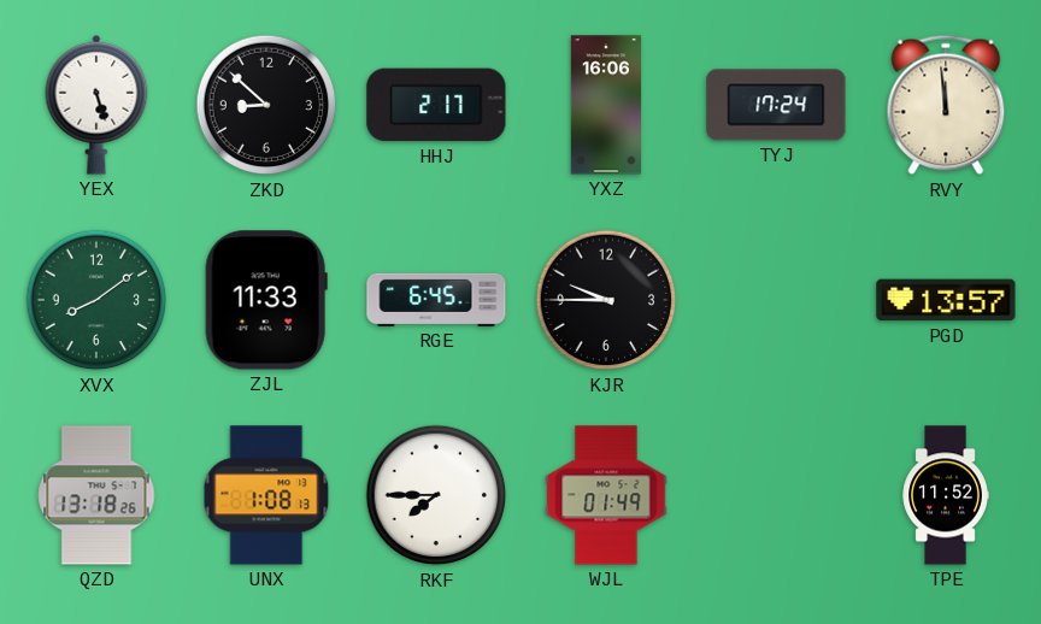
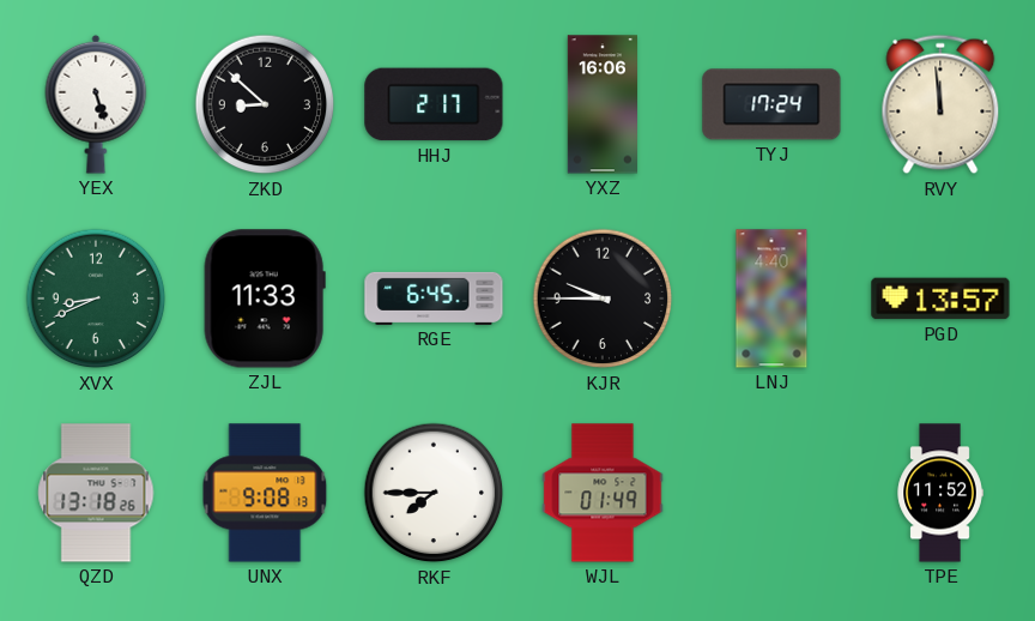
XVX: 8:09 -> 8:41
LNJ: none -> 4:40
UNX: 1:08 -> 9:08
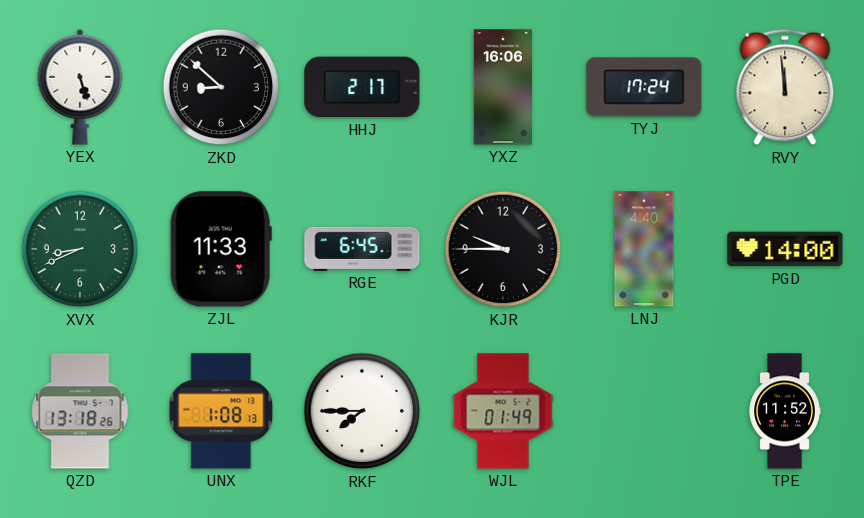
PGD: 13:57 -> 14:00
UNX: 9:08 -> 1:08
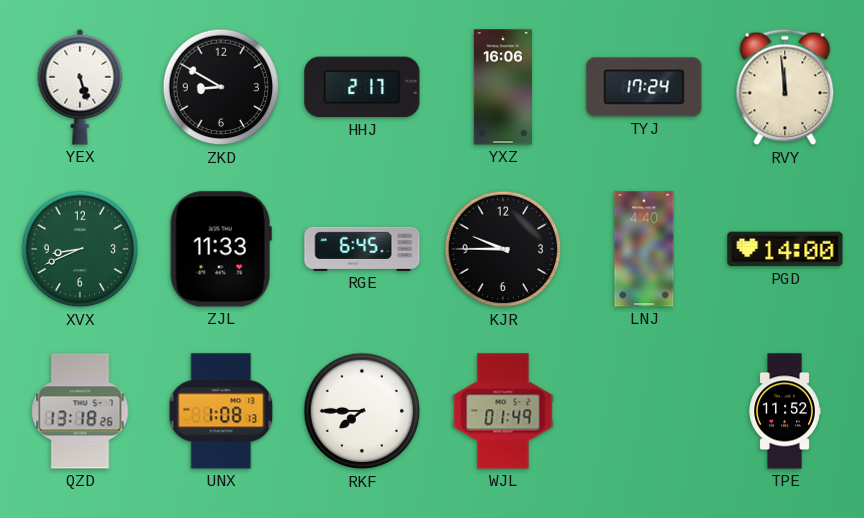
ZKD: 8:52 -> 8:50
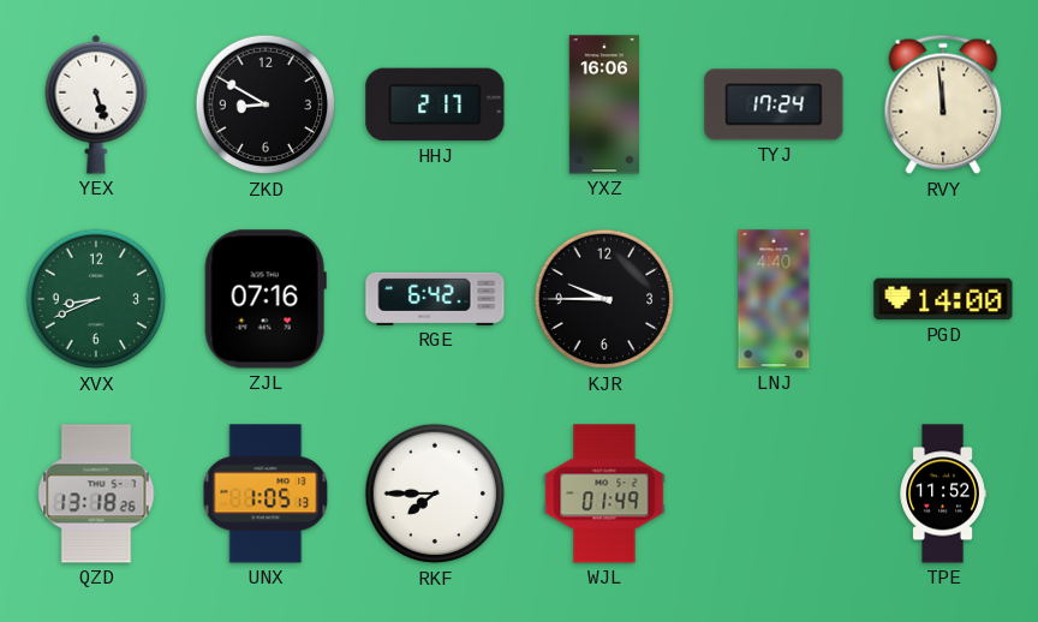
ZJL: 11:33 -> 07:16
RGE: 6:45 -> 6:42
UNX: 1:08 -> 1:05
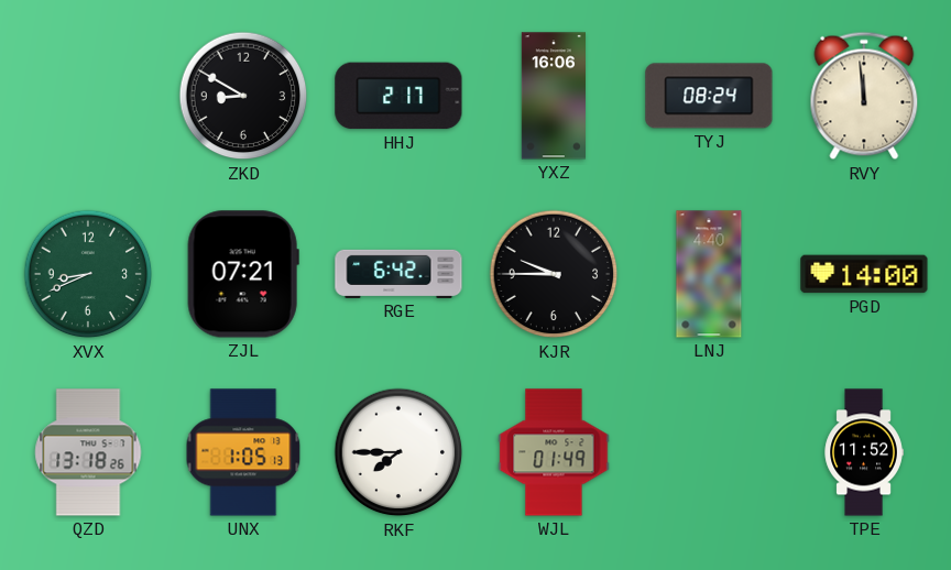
YEX: 5:27 -> none
TYJ: 17:24 -> 08:24
ZJL: 07:16 -> 07:21
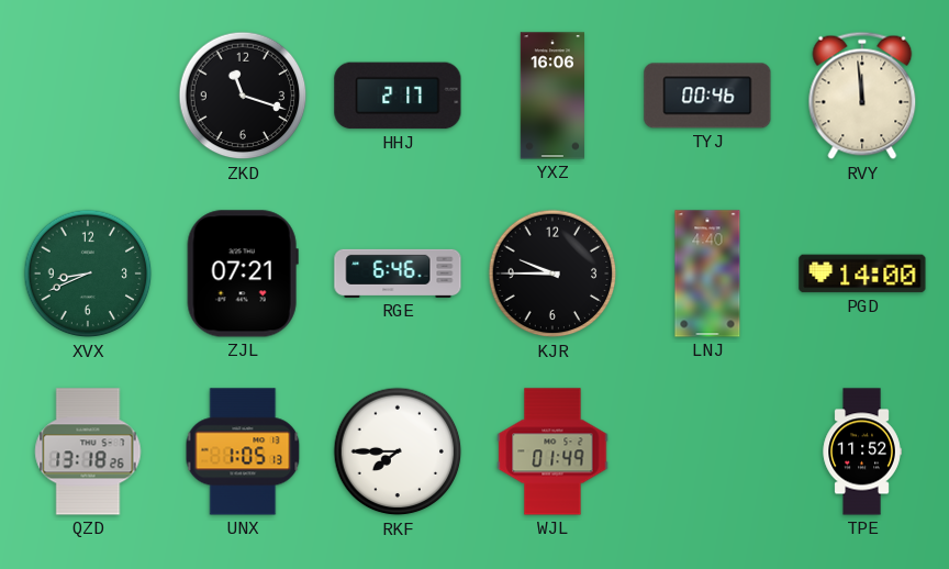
ZKD: 8:50 -> 11:18
TYJ: 08:24 -> 00:46
RGE: 6:42 -> 6:46
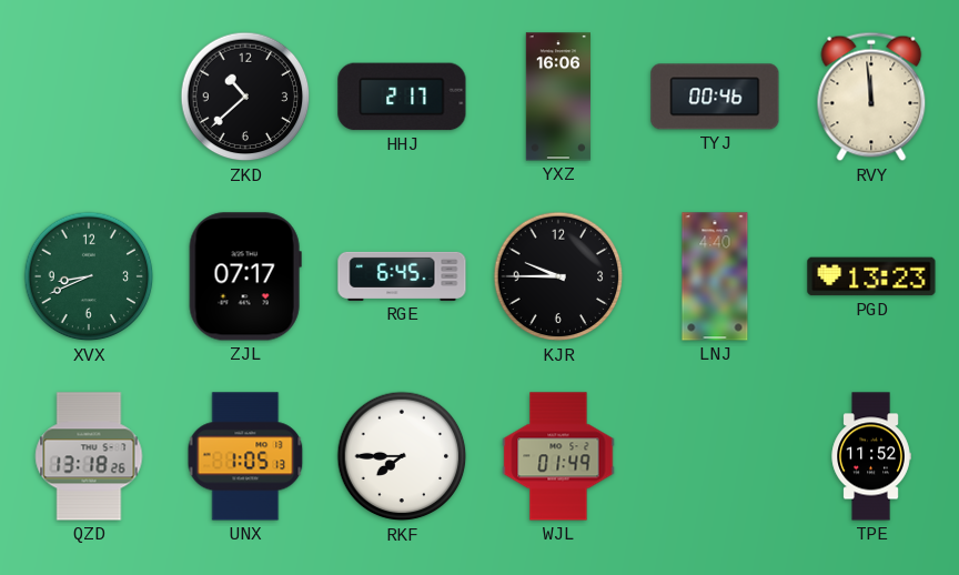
ZKD: 11:18 -> 10:38
ZJL: 07:21 -> 07:17
RGE: 6:46 -> 6:45
PGD: 14:00 -> 13:23
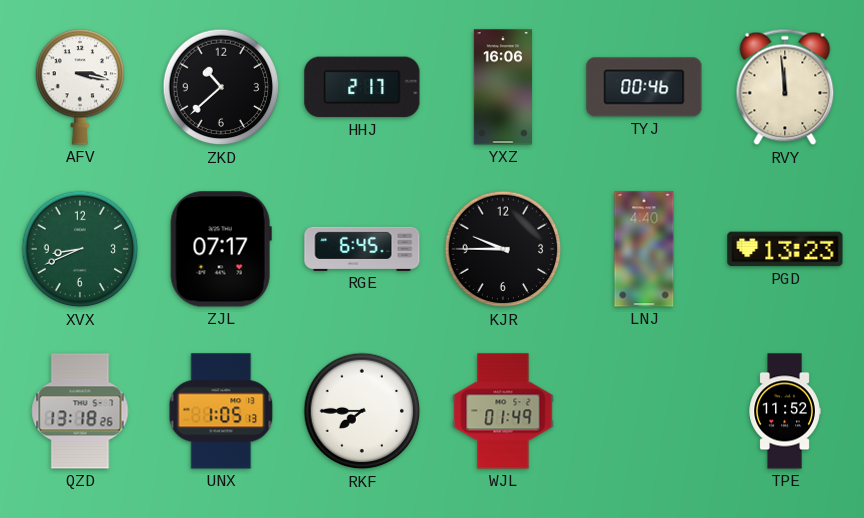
AFV: none -> 3:17
